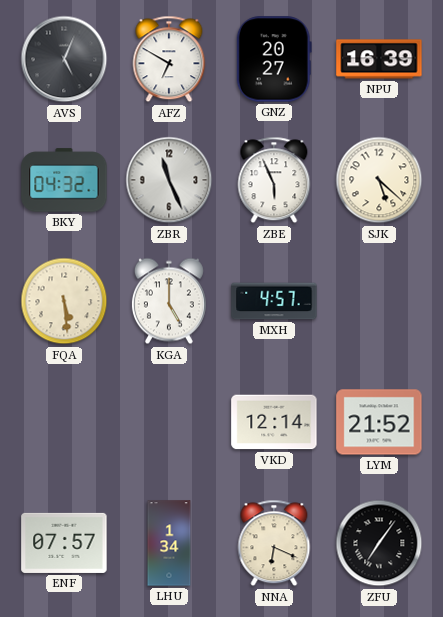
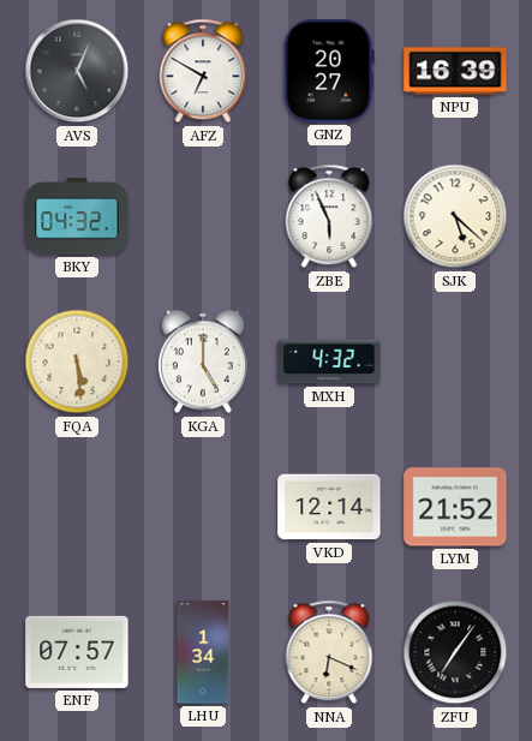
ZBR: 11:26 -> none
MXH: 4:57 -> 4:32
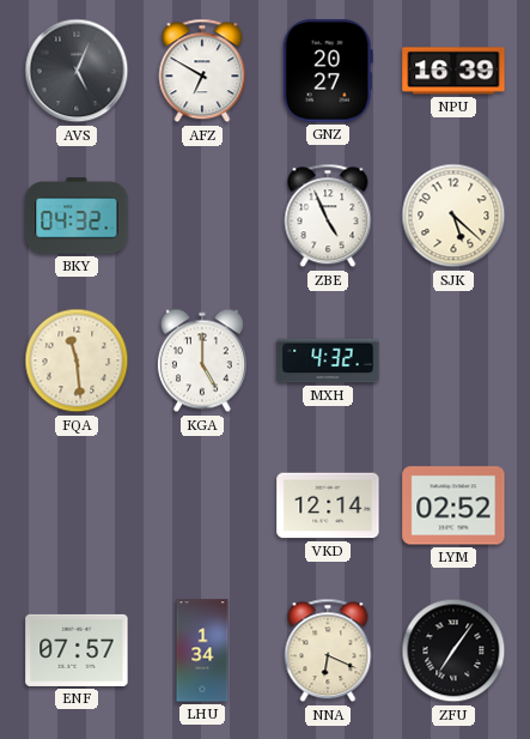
ZBE: 5:56 -> 4:56
FQA: 5:29 -> 11:29
LYM: 21:52 -> 02:52
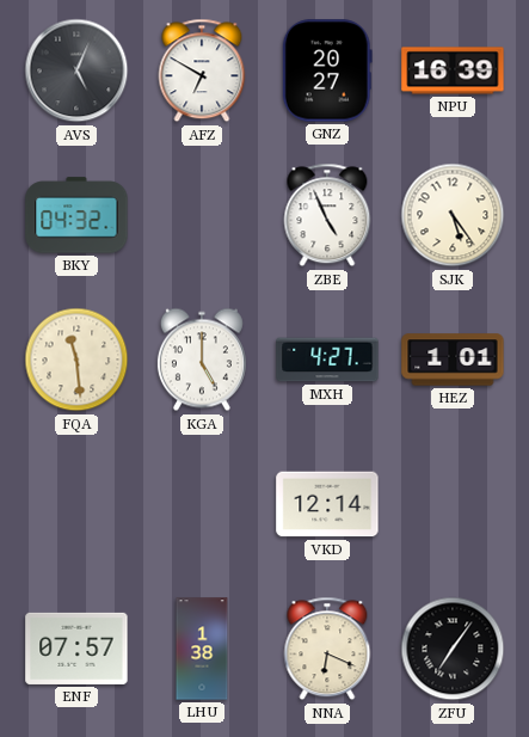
SJK: 5:22 -> 5:24
MXH: 4:32 -> 4:27
HEZ: none -> 1:01
LYM: 02:52 -> none
LHU: 1:34 -> 1:38
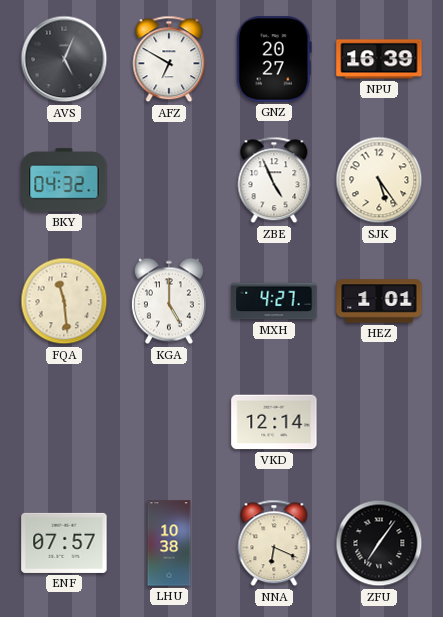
LHU: 1:38 -> 10:38
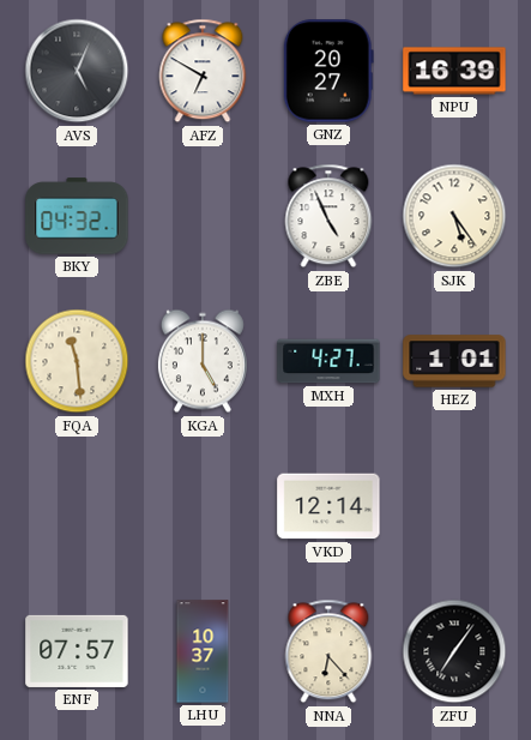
LHU: 10:38 -> 10:37
NNA: 6:19 -> 6:23
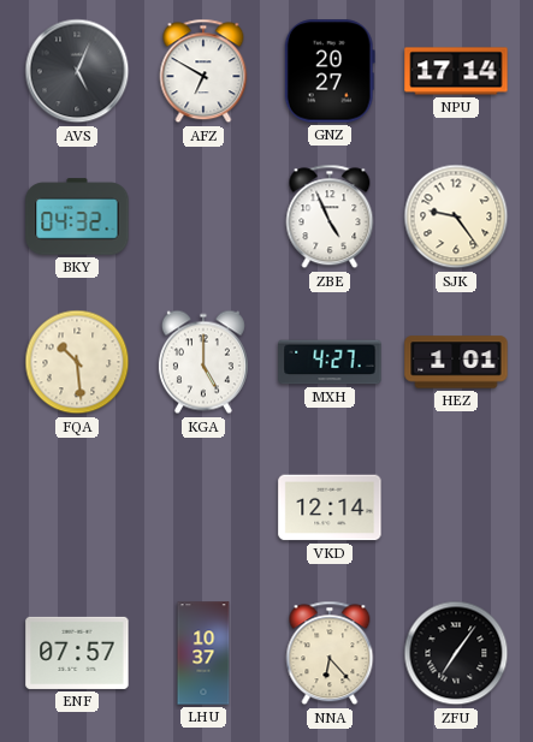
NPU: 16:39 -> 17:14
SJK: 5:24 -> 9:24
FQA: 11:29 -> 10:29
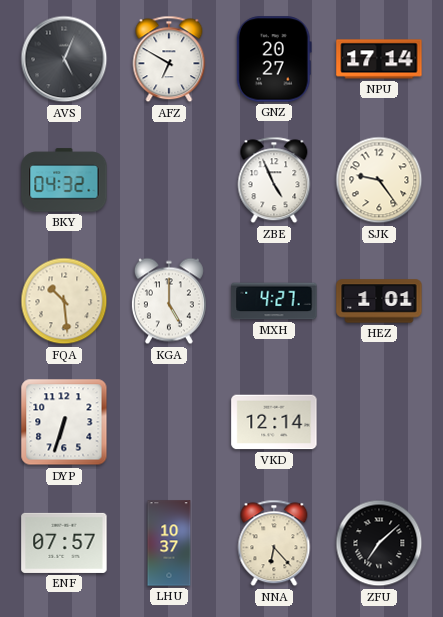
DYP: none -> 6:33
ZFU: 7:06 -> 7:08
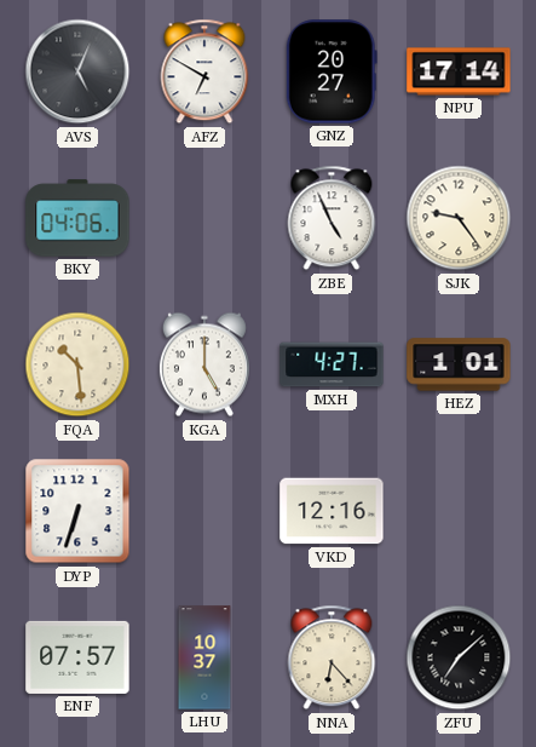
BKY: 04:32 -> 04:06
VKD: 12:14 -> 12:16
